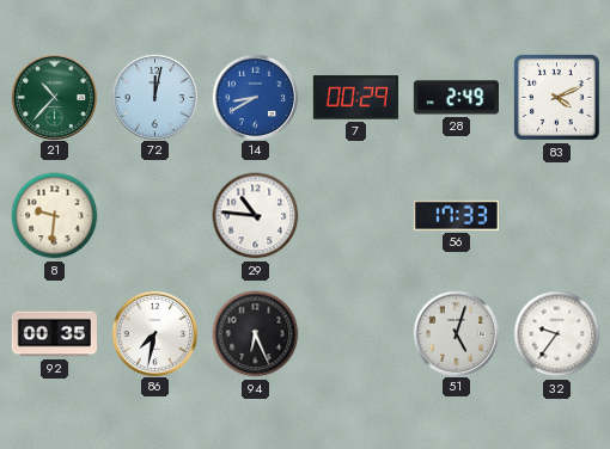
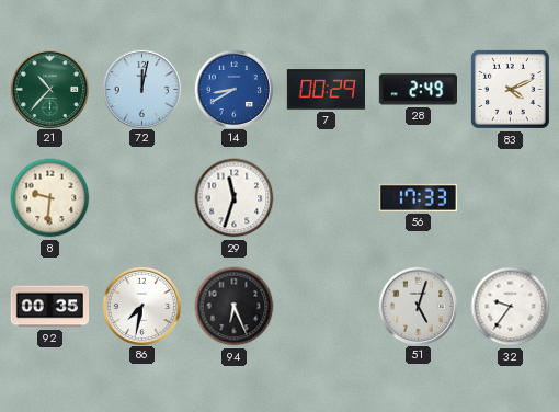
29: 10:46 -> 11:33
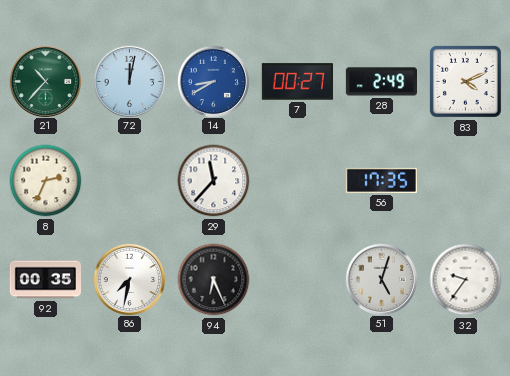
7: 00:29 -> 00:27
8: 9:31 -> 2:34
29: 11:33 -> 11:37
56: 17:33 -> 17:35
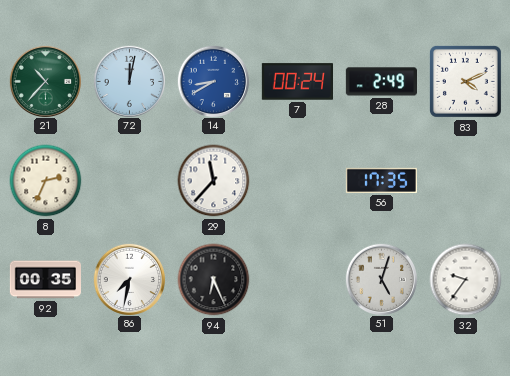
7: 00:27 -> 00:24
